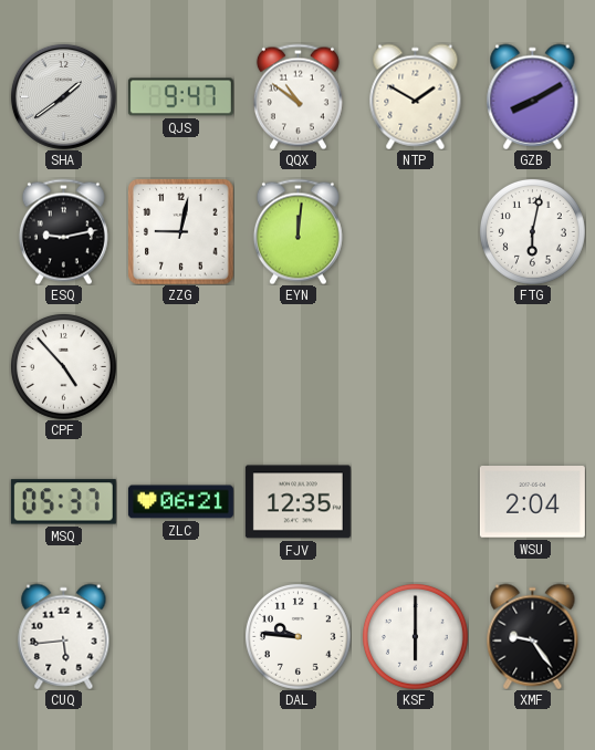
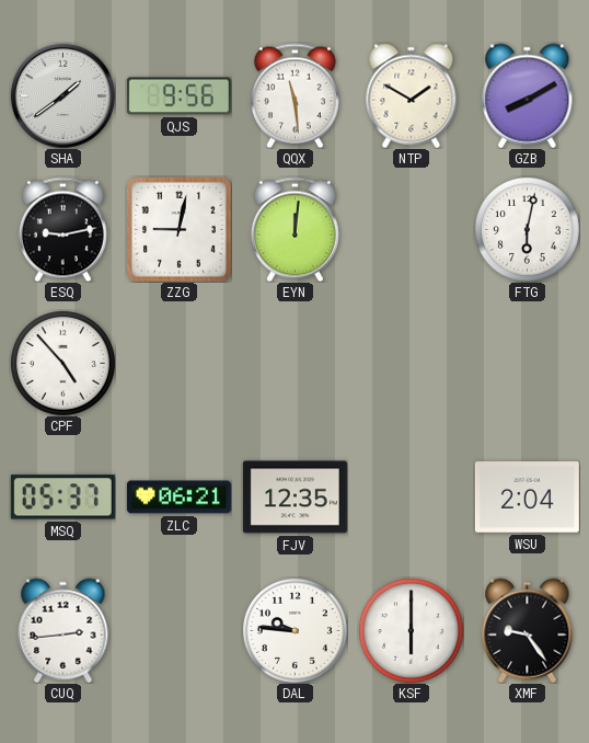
QJS: 9:47 -> 9:56
QQX: 10:51 -> 11:29
CUQ: 5:44 -> 2:44
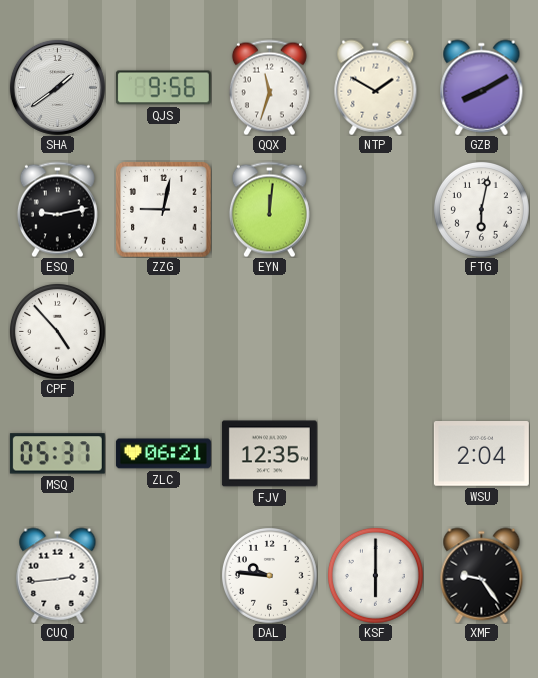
QQX: 11:29 -> 11:33
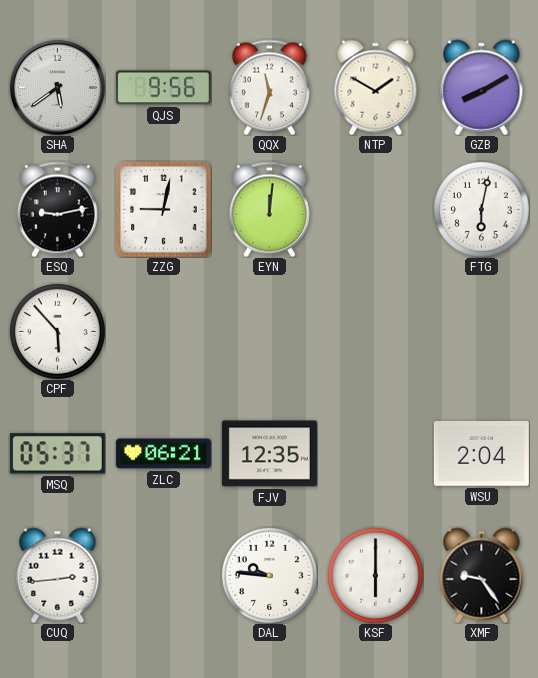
SHA: 1:39 -> 5:39
CPF: 4:53 -> 5:53
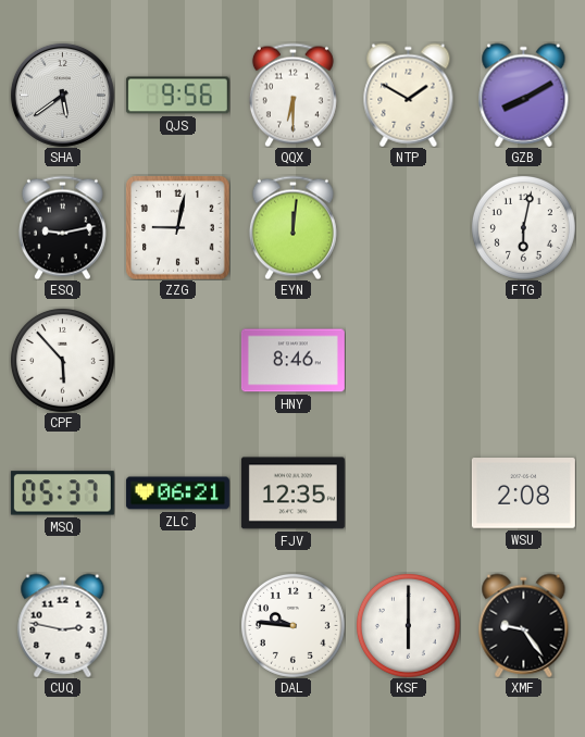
QQX: 11:33 -> 6:30
HNY: none -> 8:46
WSU: 2:04 -> 2:08
CUQ: 2:44 -> 2:47
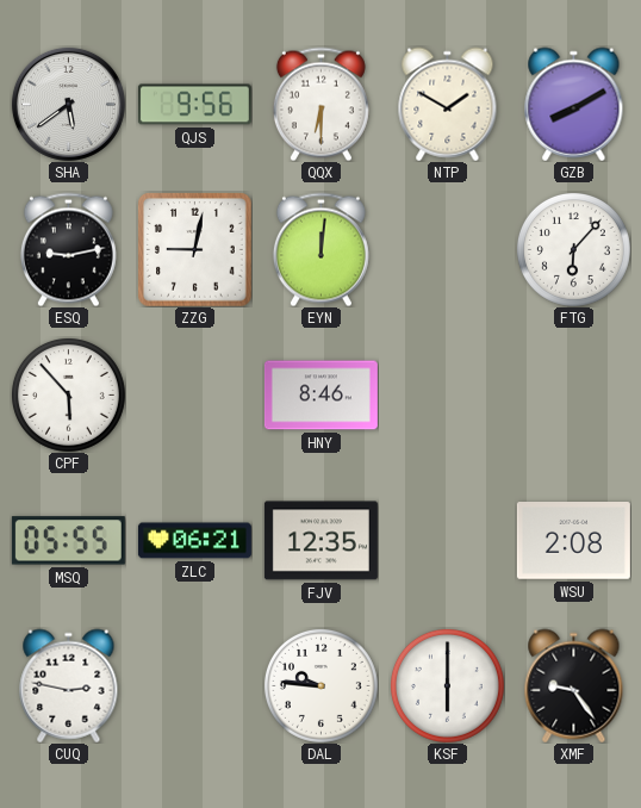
FTG: 6:02 -> 6:07
MSQ: 05:37 -> 05:55
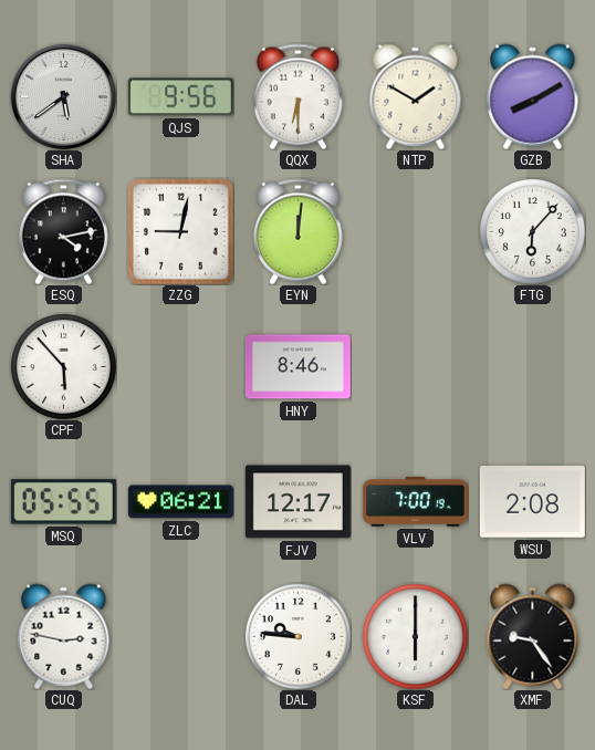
ESQ: 9:13 -> 4:13
FJV: 12:35 -> 12:17
VLV: none -> 7:00
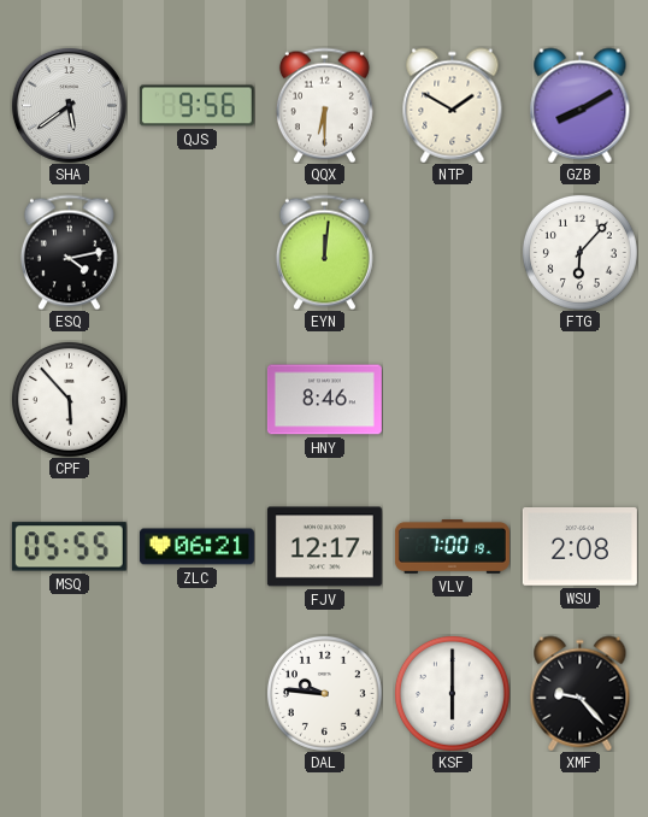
ZZG: 9:02 -> none
CUQ: 2:47 -> none
XMF: 9:24 -> 9:23
